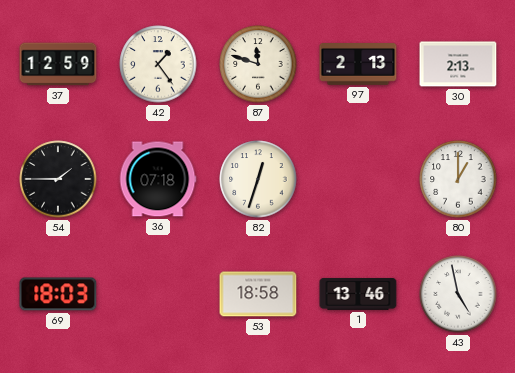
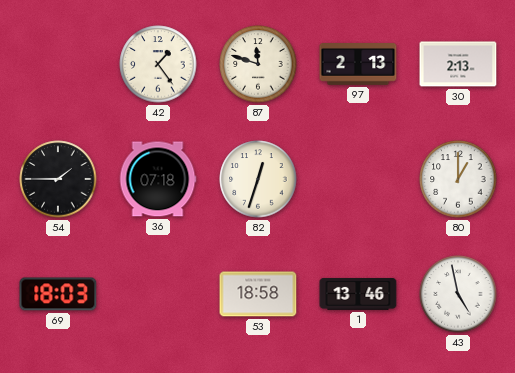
37: 12:59 -> none
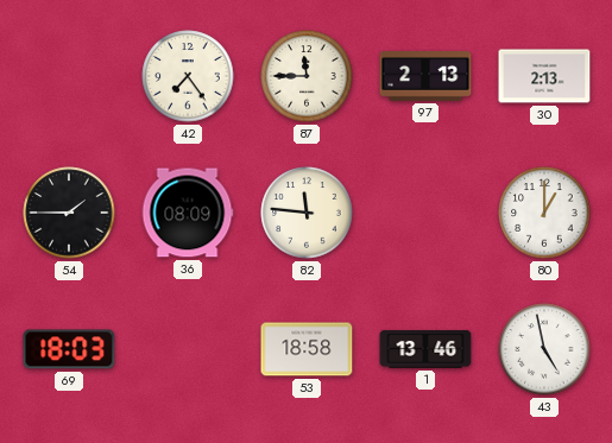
42: 1:24 -> 7:24
87: 11:48 -> 11:45
36: 07:18 -> 08:09
82: 12:33 -> 11:46
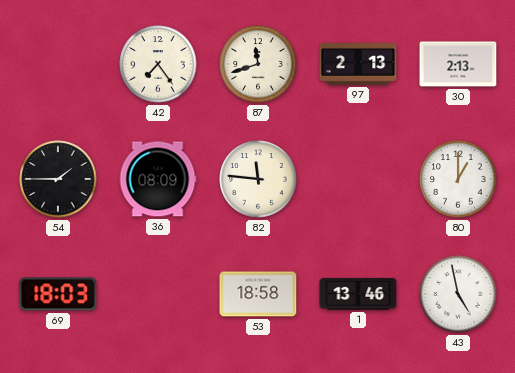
87: 11:45 -> 11:42
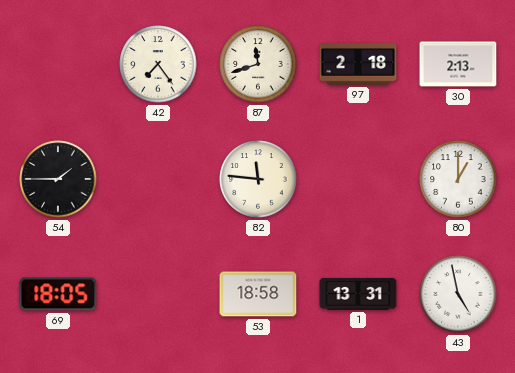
97: 2:13 -> 2:18
36: 08:09 -> none
69: 18:03 -> 18:05
1: 13:46 -> 13:31
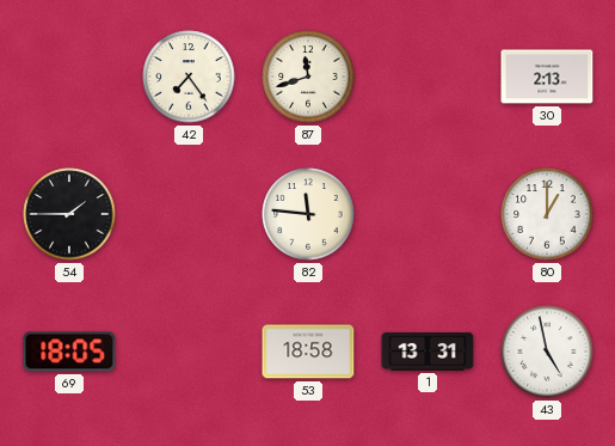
97: 2:18 -> none
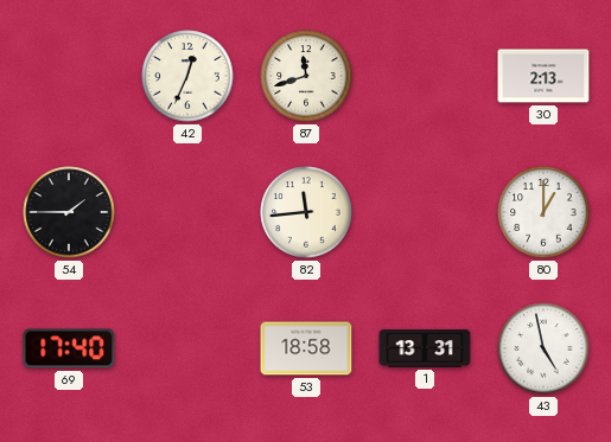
42: 7:24 -> 12:34
82: 11:46 -> 11:44
69: 18:05 -> 17:40
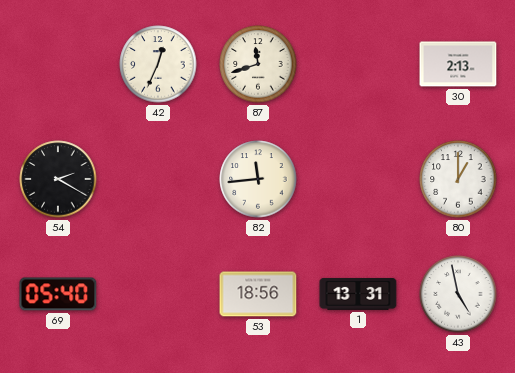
54: 1:45 -> 2:20
69: 17:40 -> 05:40
53: 18:58 -> 18:56
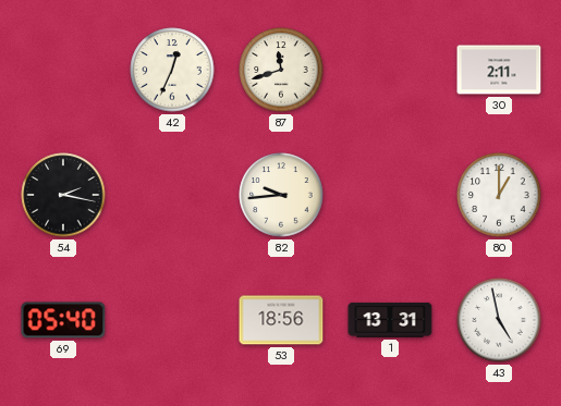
30: 2:13 -> 2:11
54: 2:20 -> 2:17
82: 11:44 -> 9:44
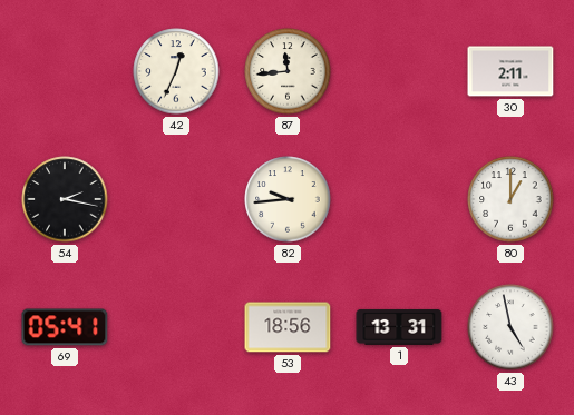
87: 11:42 -> 11:44
69: 05:40 -> 05:41
